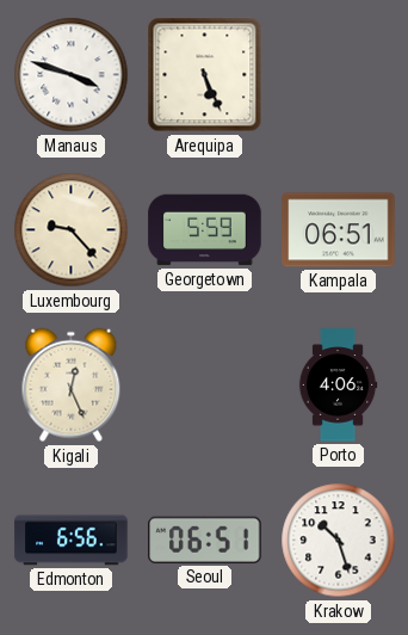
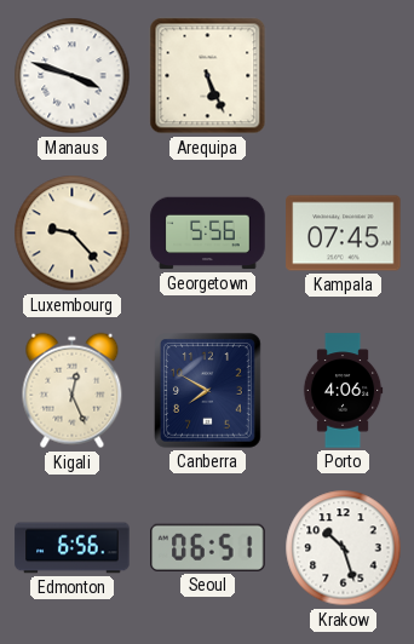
Georgetown: 5:59 -> 5:56
Kampala: 06:51 -> 07:45
Canberra: none -> 7:50
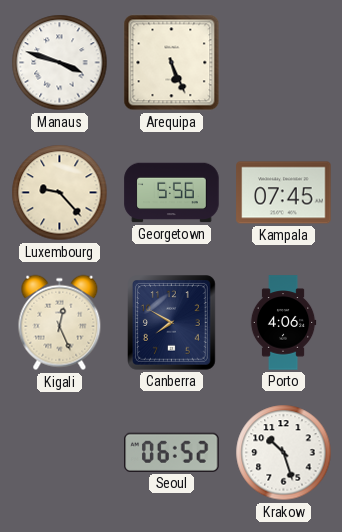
Edmonton: 6:56 -> none
Seoul: 06:51 -> 06:52
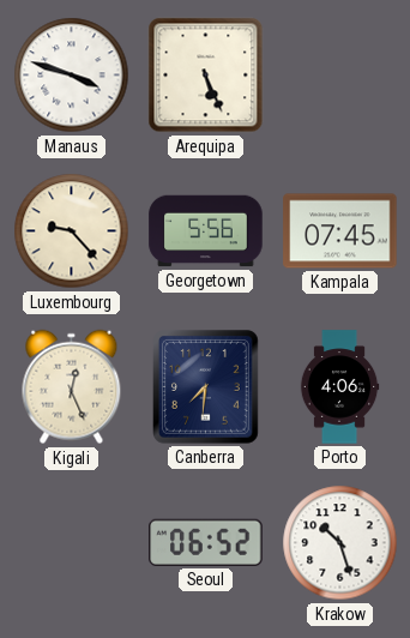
Canberra: 7:50 -> 7:31
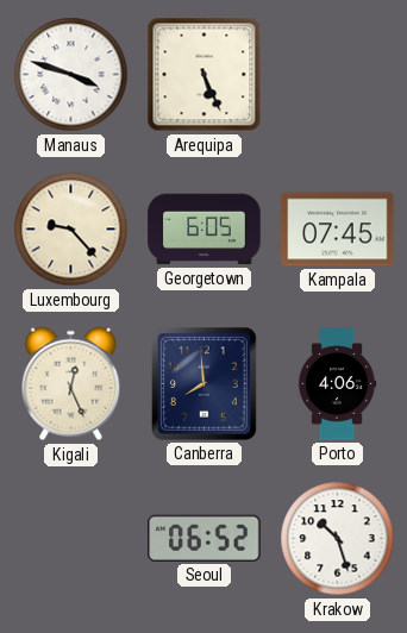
Georgetown: 5:56 -> 6:05
Canberra: 7:31 -> 7:59
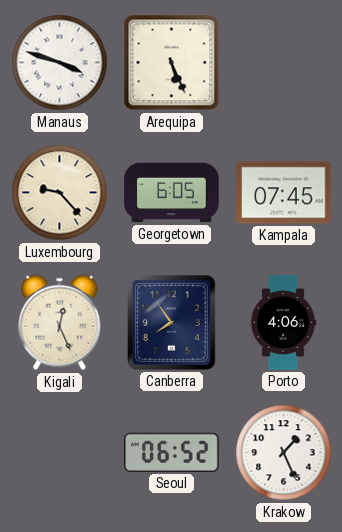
Canberra: 7:59 -> 7:54
Krakow: 10:27 -> 1:26
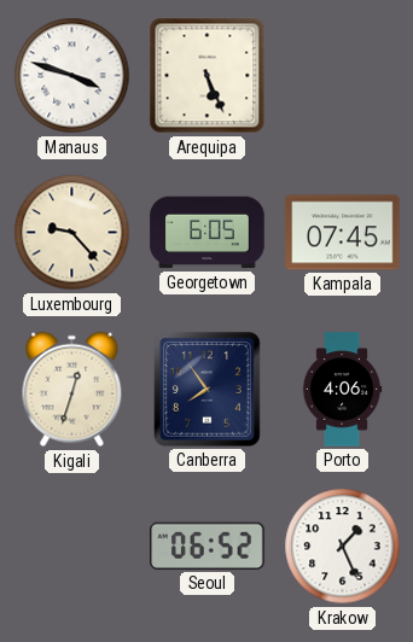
Kigali: 12:26 -> 12:33
